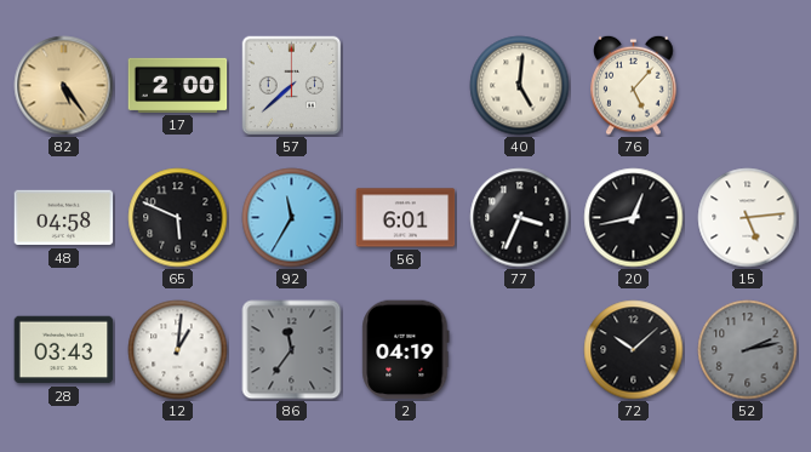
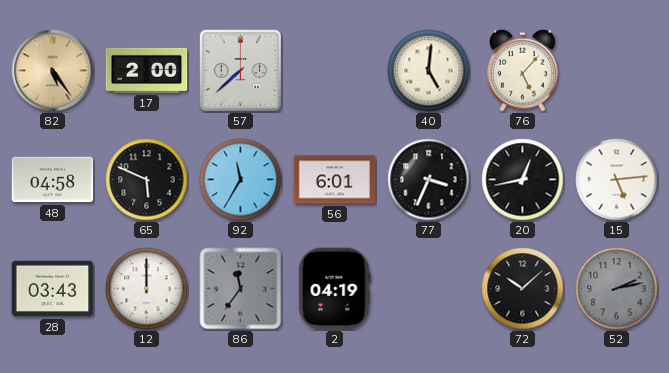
12: 1:01 -> 12:00
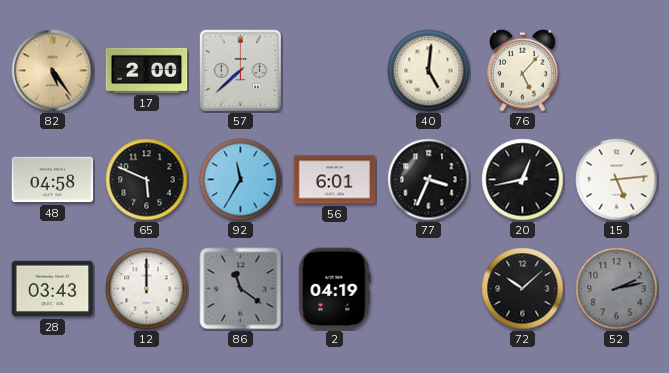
86: 11:36 -> 11:21
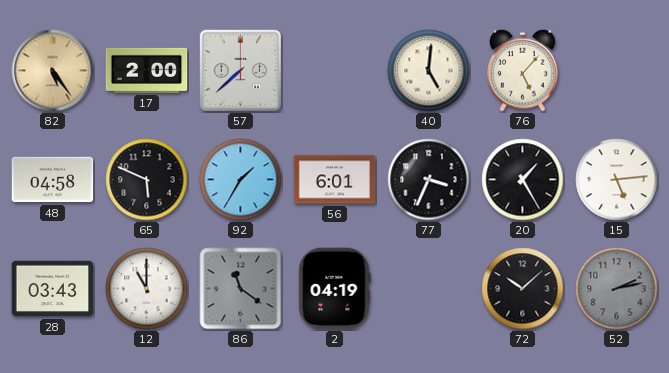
92: 11:35 -> 1:35
20: 12:43 -> 1:25
12: 12:00 -> 11:00
